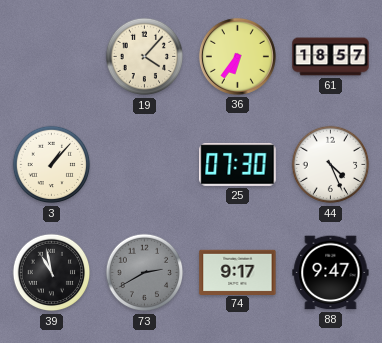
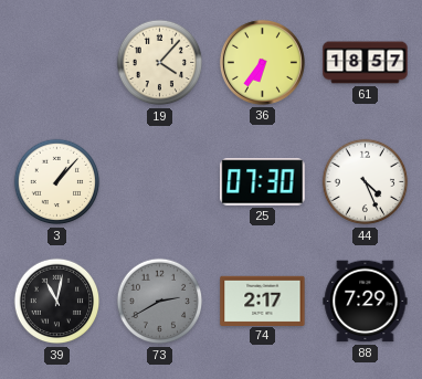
39: 10:58 -> 11:02
74: 9:17 -> 2:17
88: 9:47 -> 7:29
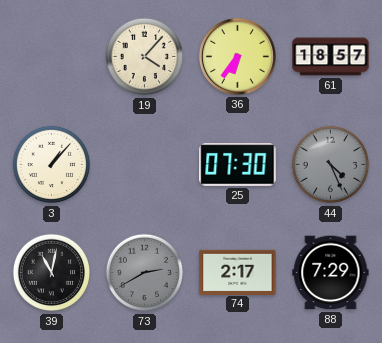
44 dial: white -> grey
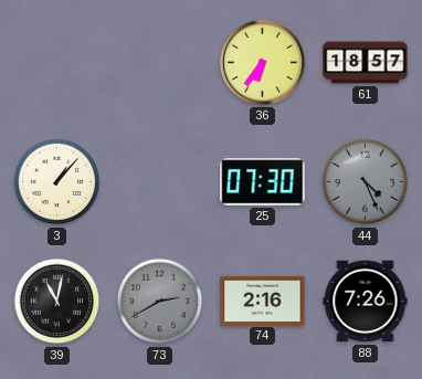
19: 4:07 -> none
74: 2:17 -> 2:16
88: 7:29 -> 7:26
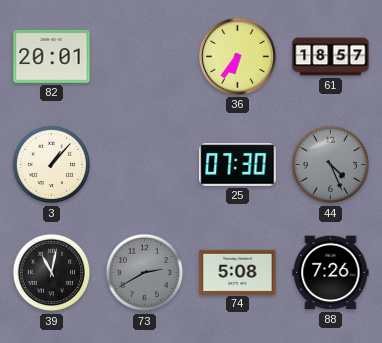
82: none -> 20:01
74: 2:16 -> 5:08
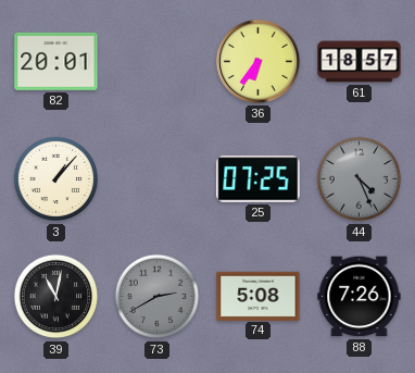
25: 07:30 -> 07:25
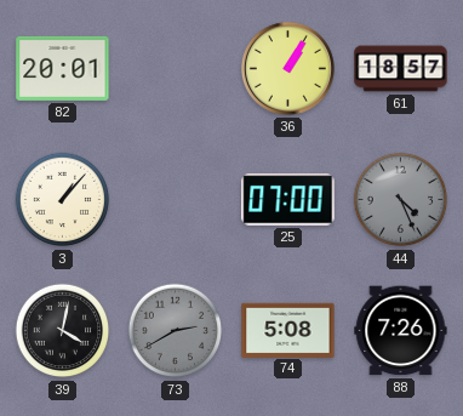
36: 6:36 -> 1:05
25: 07:25 -> 07:00
39: 11:02 -> 4:02
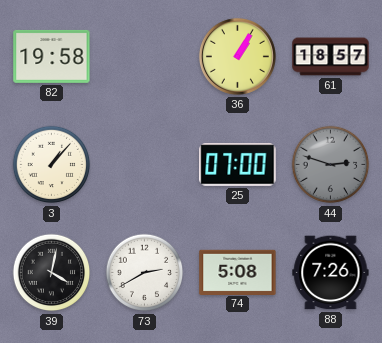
82: 20:01 -> 19:58
44: 4:26 -> 2:48
73 dial: grey -> white
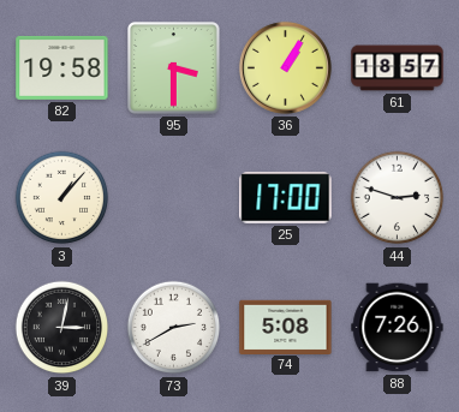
95: none -> 3:30
25: 07:00 -> 17:00
44 dial: grey -> white
39: 4:02 -> 3:02
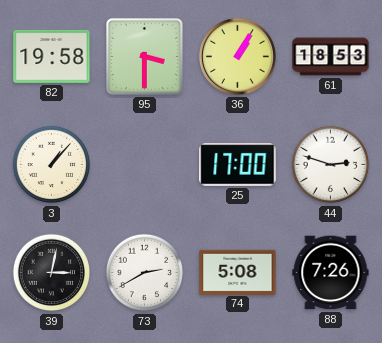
61: 18:57 -> 18:53
